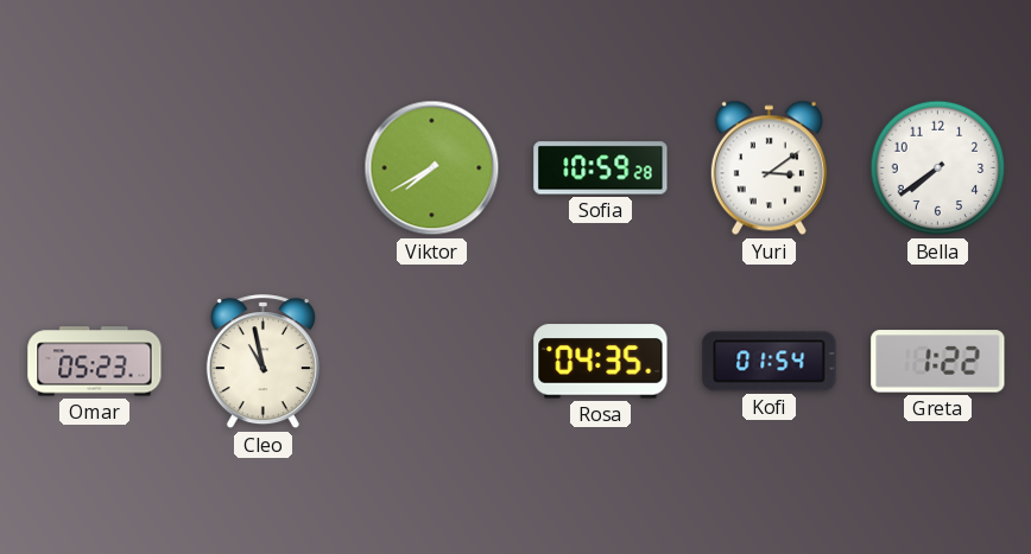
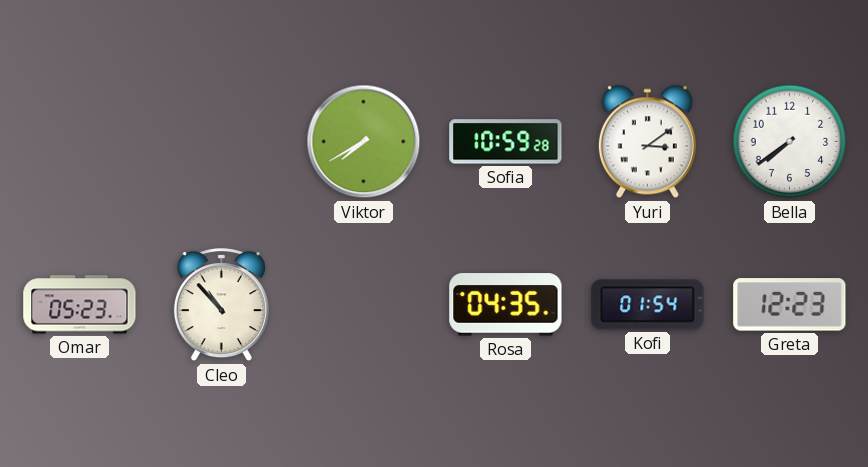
Cleo: 10:58 -> 10:53
Greta: 1:22 -> 12:23
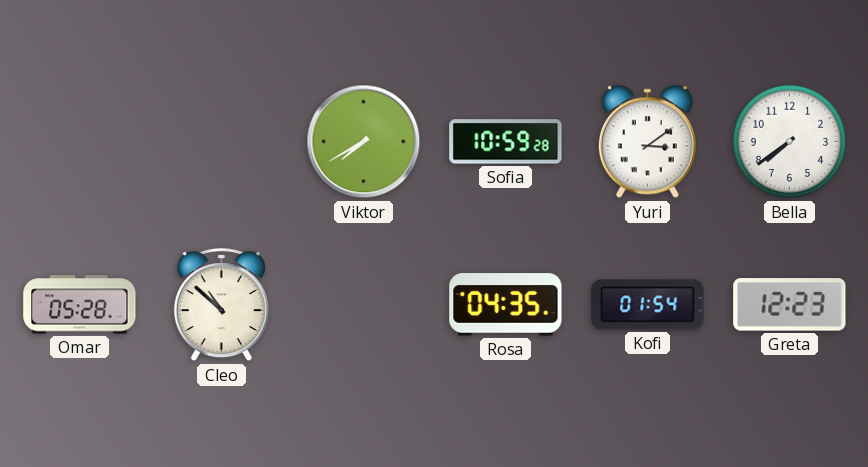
Omar: 05:23 -> 05:28
Cleo: 10:53 -> 10:52
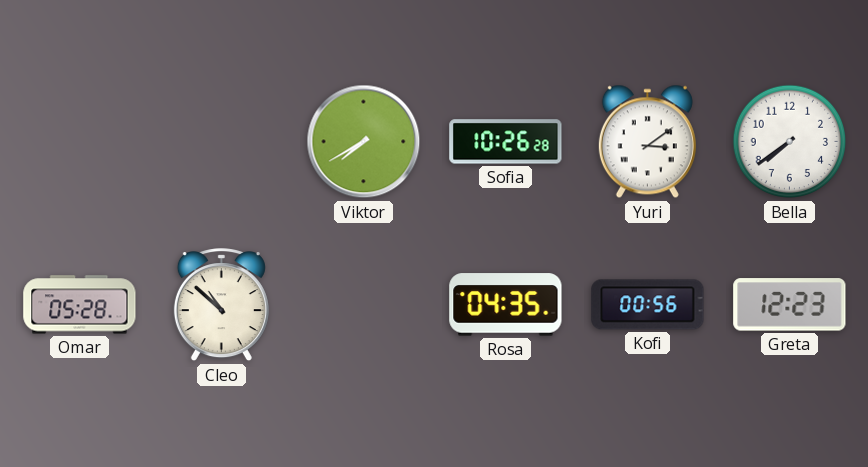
Sofia: 10:59 -> 10:26
Kofi: 01:54 -> 00:56
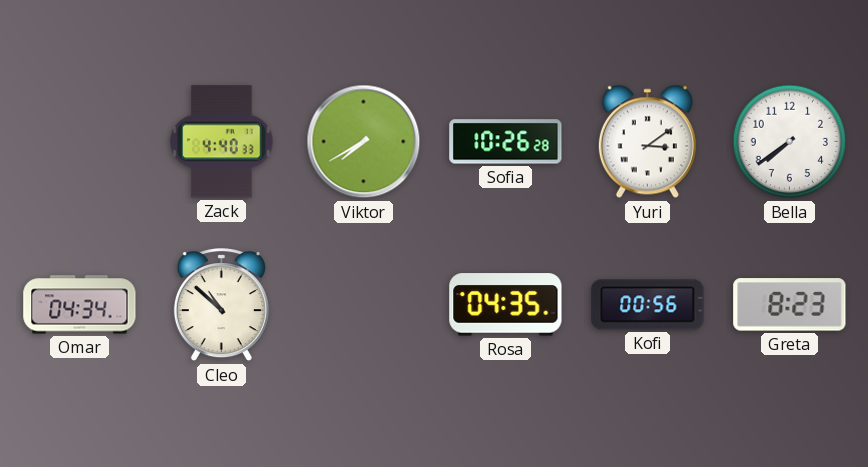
Zack: none -> 4:40
Omar: 05:28 -> 04:34
Greta: 12:23 -> 8:23
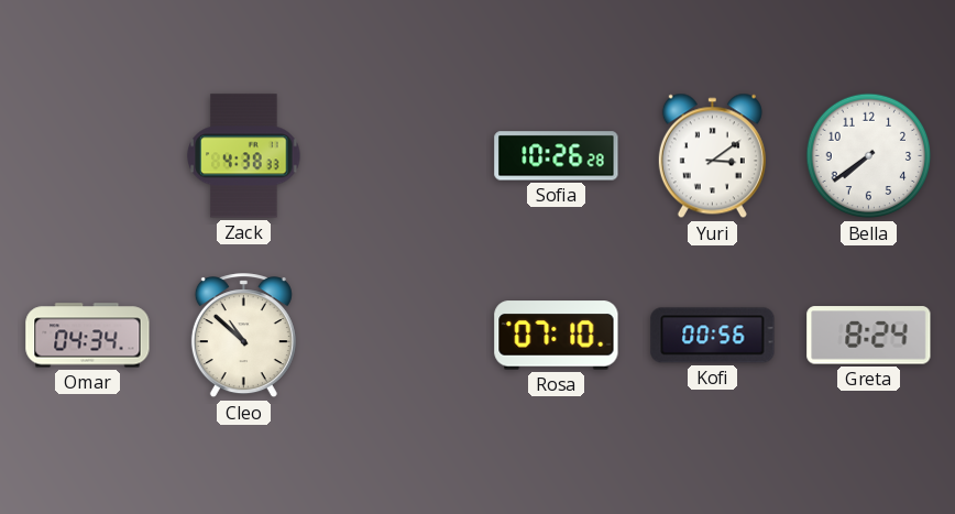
Zack: 4:40 -> 4:38
Viktor: 7:40 -> none
Rosa: 04:35 -> 07:10
Greta: 8:23 -> 8:24
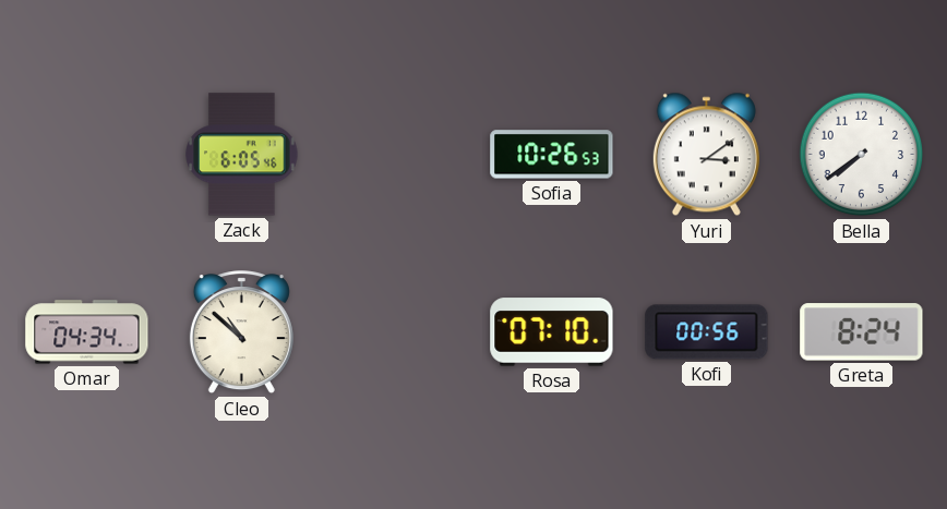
Zack: 4:38 -> 6:05
Sofia: 10:26:28 -> 10:26:53
